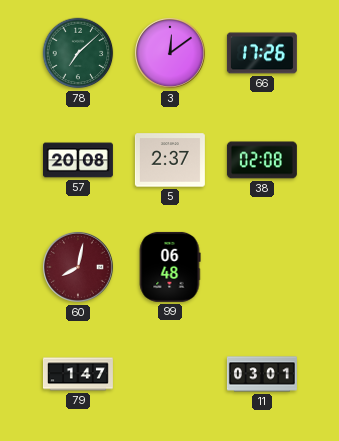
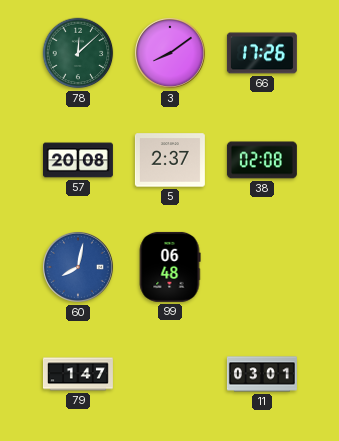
78: 7:08 -> 12:08
3: 12:09 -> 8:09
60 dial: burgundy -> blue
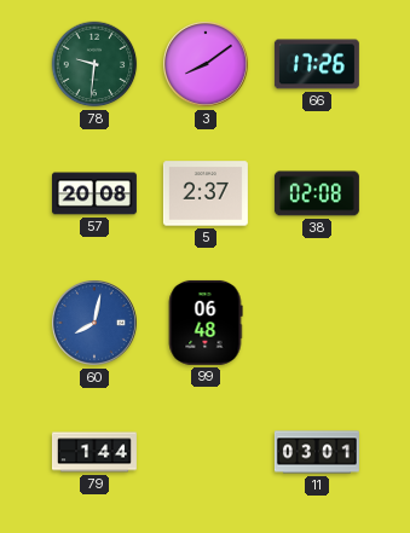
78: 12:08 -> 9:31
79: 1:47 -> 1:44
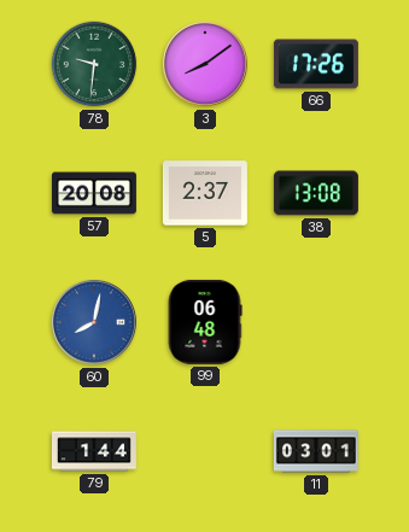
38: 02:08 -> 13:08
